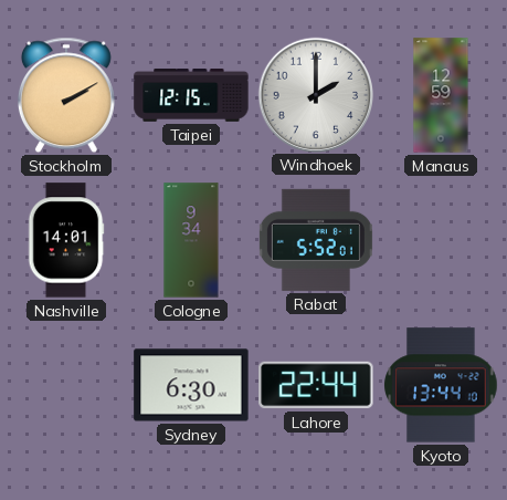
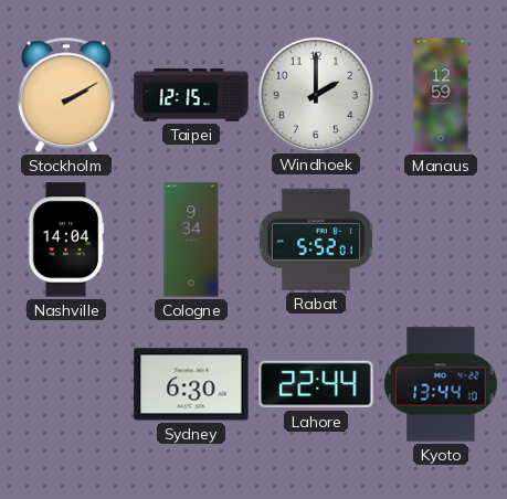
Nashville: 14:01 -> 14:04
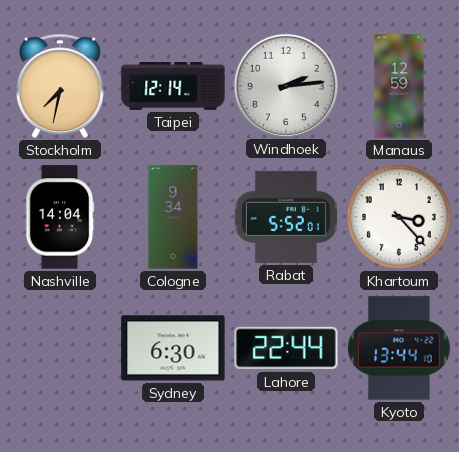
Stockholm: 2:10 -> 7:32
Taipei: 12:15 -> 12:14
Windhoek: 2:00 -> 2:14
Khartoum: none -> 3:23
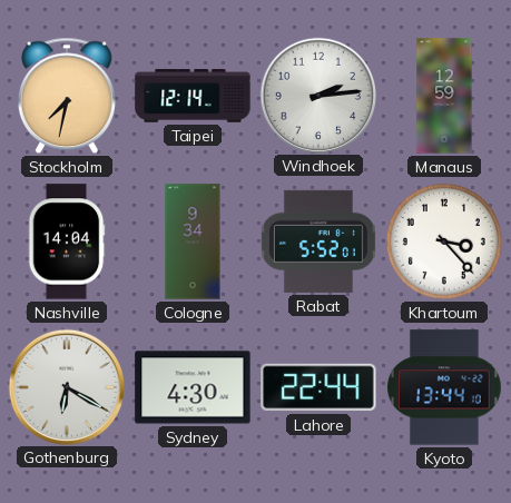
Gothenburg: none -> 6:20
Sydney: 6:30 -> 4:30
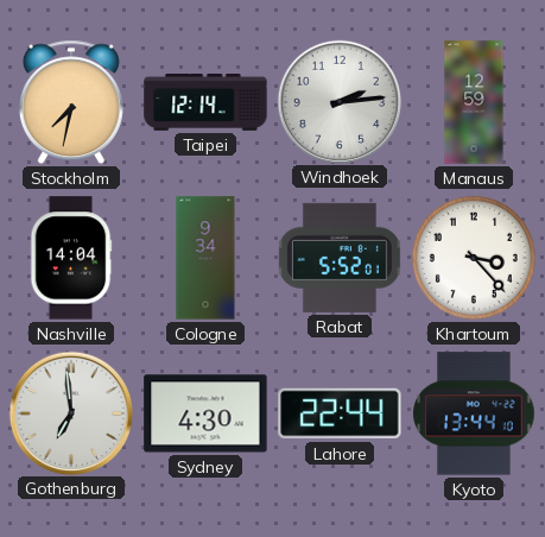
Gothenburg: 6:20 -> 6:59
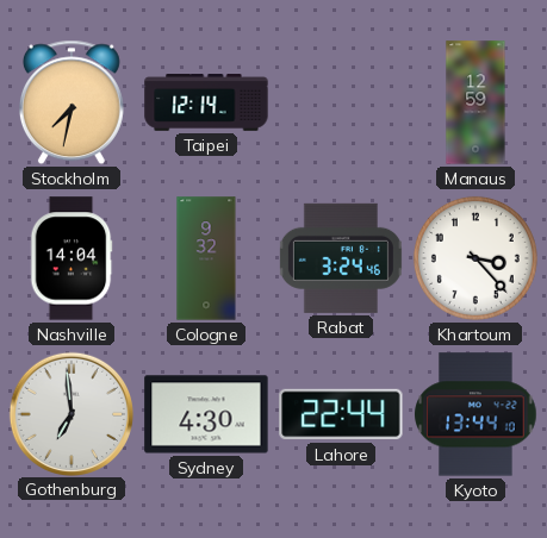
Windhoek: 2:14 -> none
Cologne: 9:34 -> 9:32
Rabat: 5:52 -> 3:24
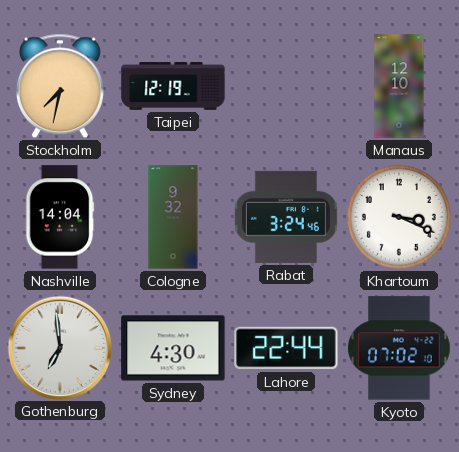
Taipei: 12:14 -> 12:19
Manaus: 12:59 -> 12:10
Khartoum: 3:23 -> 3:19
Kyoto: 13:44 -> 07:02
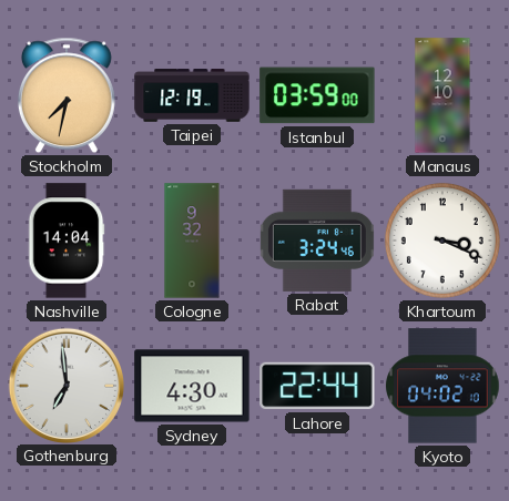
Istanbul: none -> 03:59
Kyoto: 07:02 -> 04:02
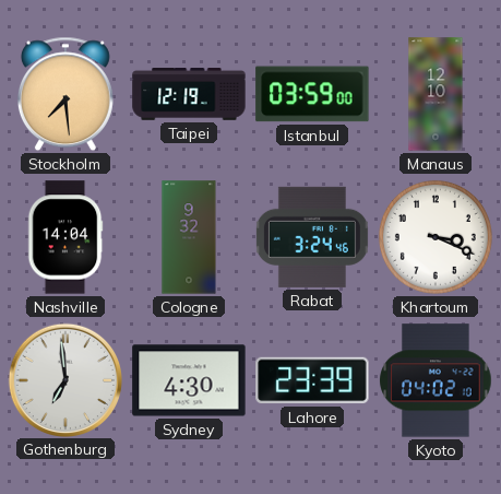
Stockholm: 7:32 -> 7:29
Lahore: 22:44 -> 23:39
